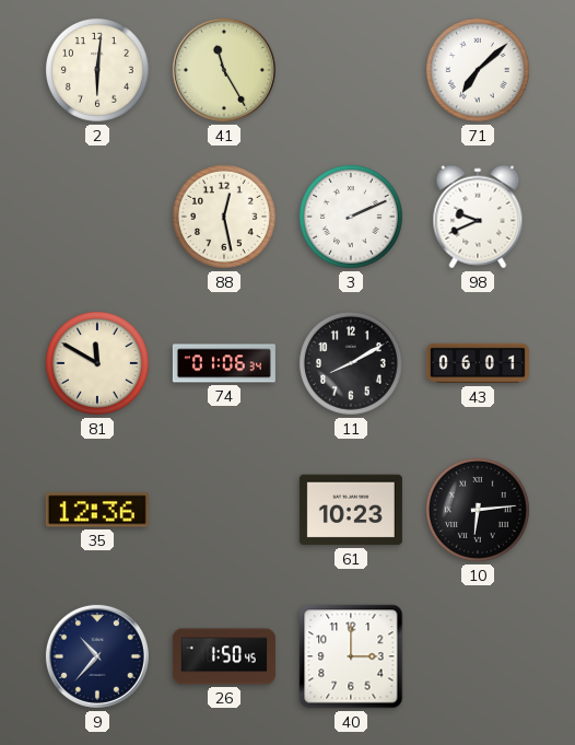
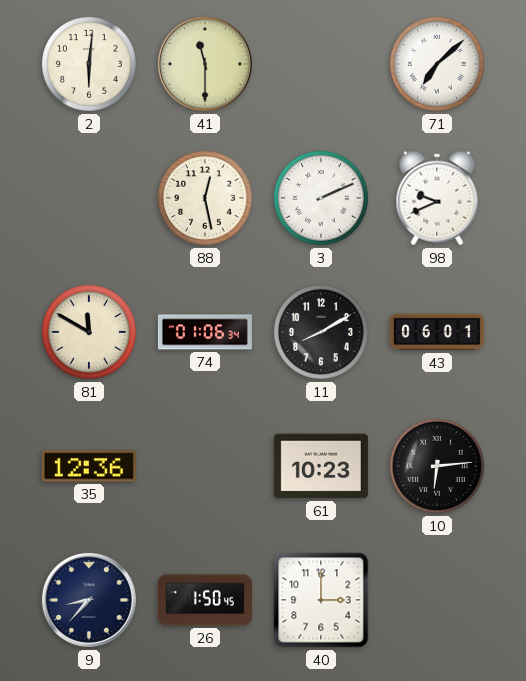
41: 11:25 -> 11:30
9: 10:37 -> 8:37
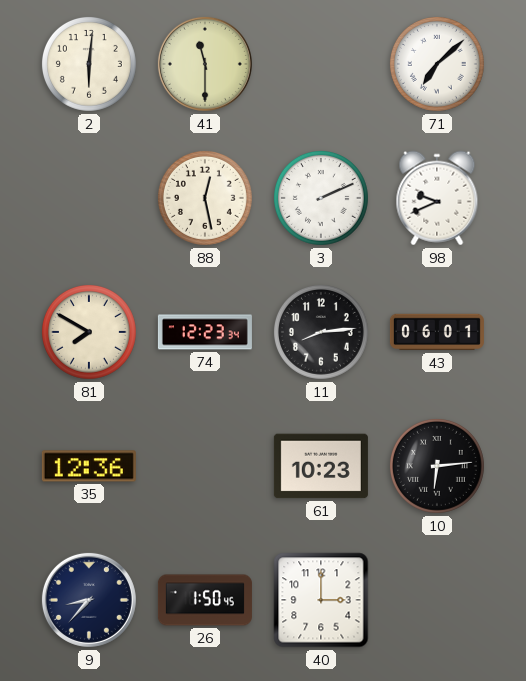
81: 11:50 -> 7:50
74: 01:06 -> 12:23
11: 8:10 -> 8:14
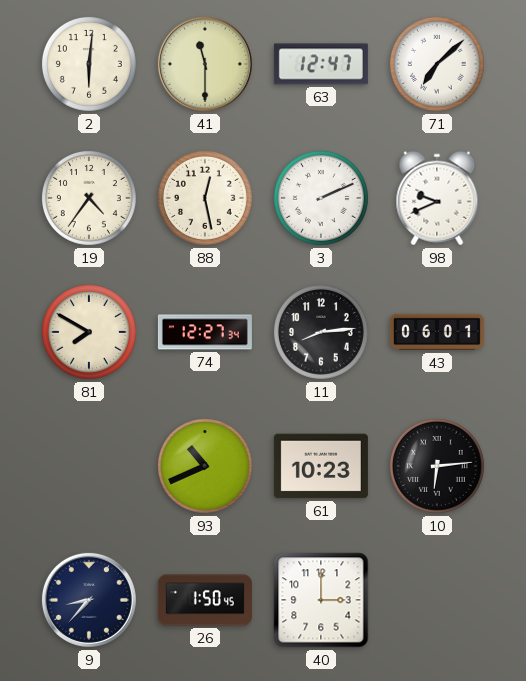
63: none -> 12:47
19: none -> 4:36
74: 12:23 -> 12:27
35: 12:36 -> none
93: none -> 10:41
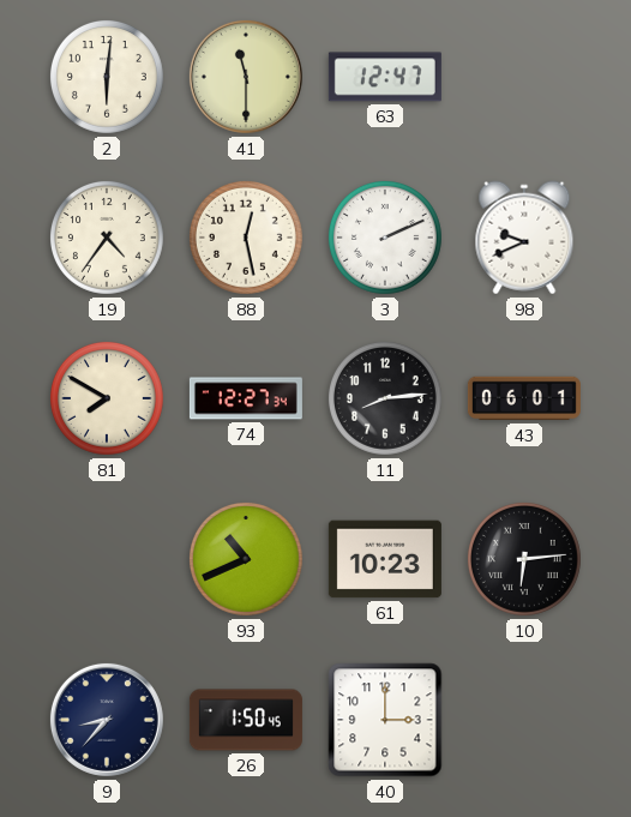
71: 7:08 -> none
